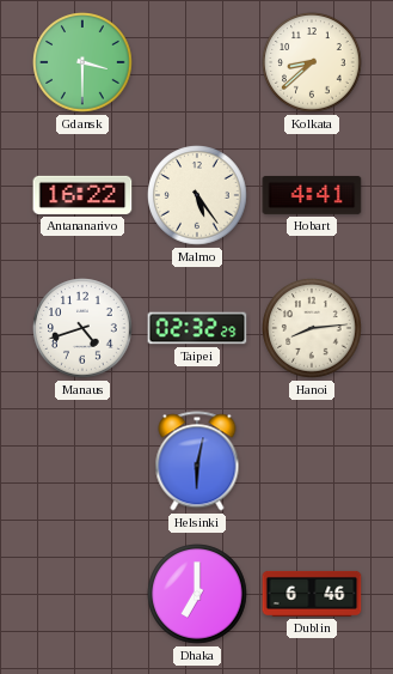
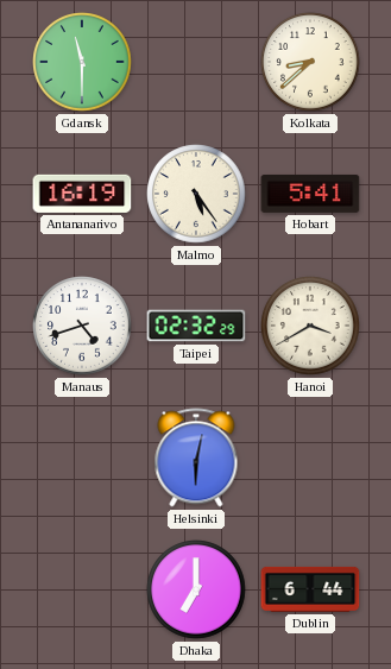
Gdansk: 3:30 -> 11:30
Antananarivo: 16:22 -> 16:19
Hobart: 4:41 -> 5:41
Hanoi: 8:14 -> 3:40
Dublin: 6:46 -> 6:44
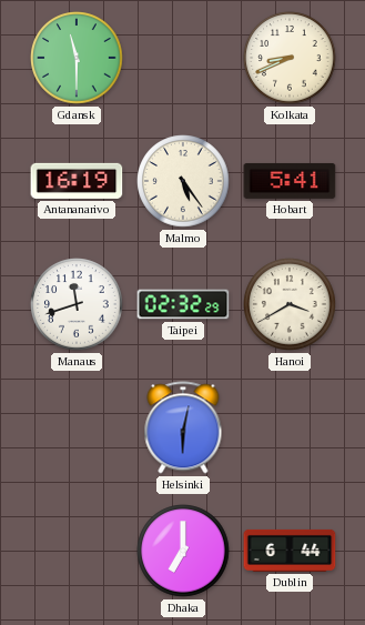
Kolkata: 8:38 -> 8:41
Manaus: 4:42 -> 11:42
